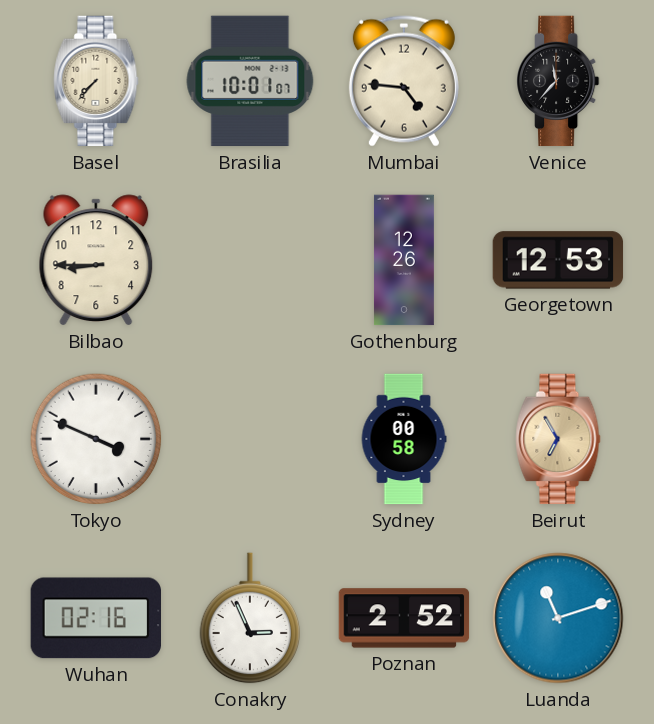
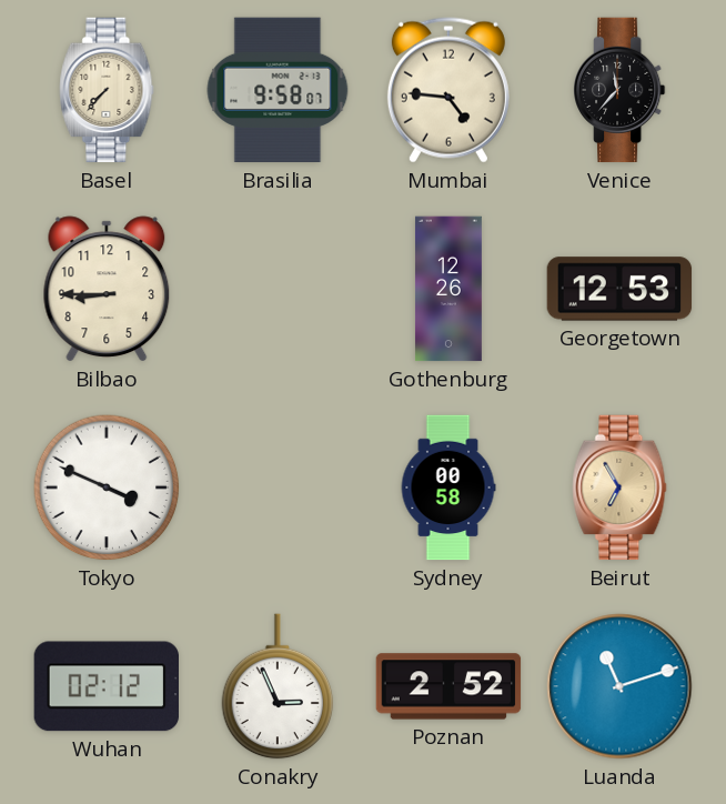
Brasilia: 10:01 -> 9:58
Wuhan: 02:16 -> 02:12
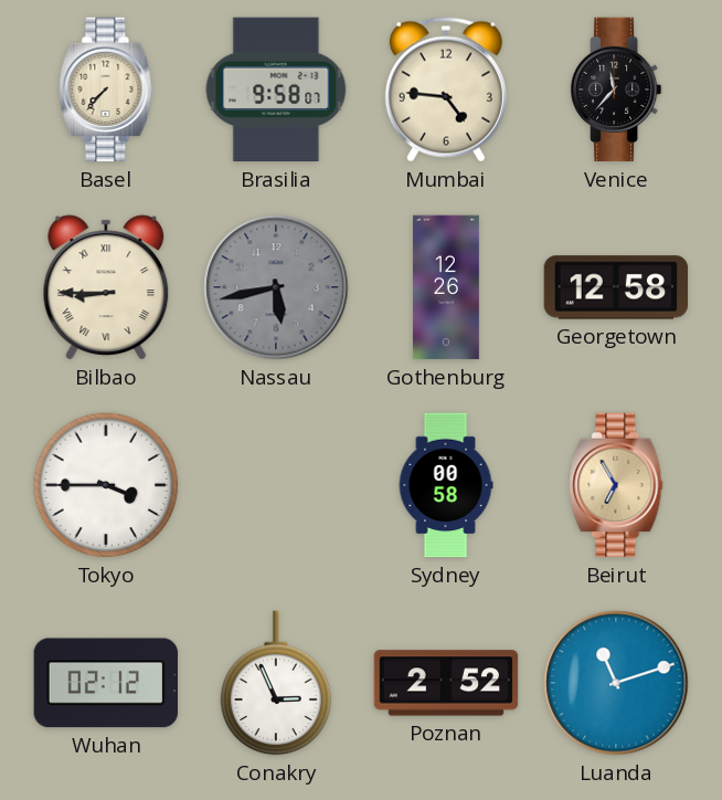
Bilbao numerals: Arabic -> Roman
Nassau: none -> 5:43
Georgetown: 12:53 -> 12:58
Tokyo: 3:49 -> 3:45
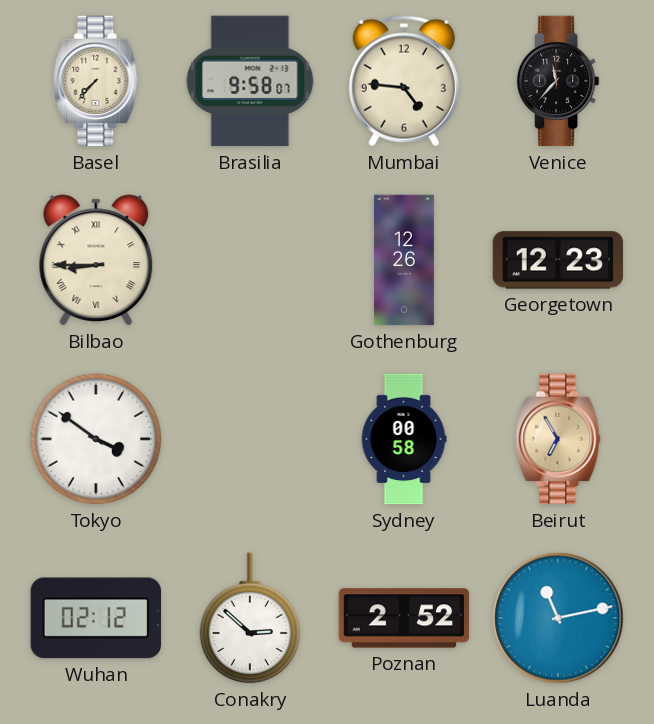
Nassau: 5:43 -> none
Georgetown: 12:58 -> 12:23
Tokyo: 3:45 -> 3:51
Conakry: 2:56 -> 2:52
Luanda: 11:12 -> 11:13
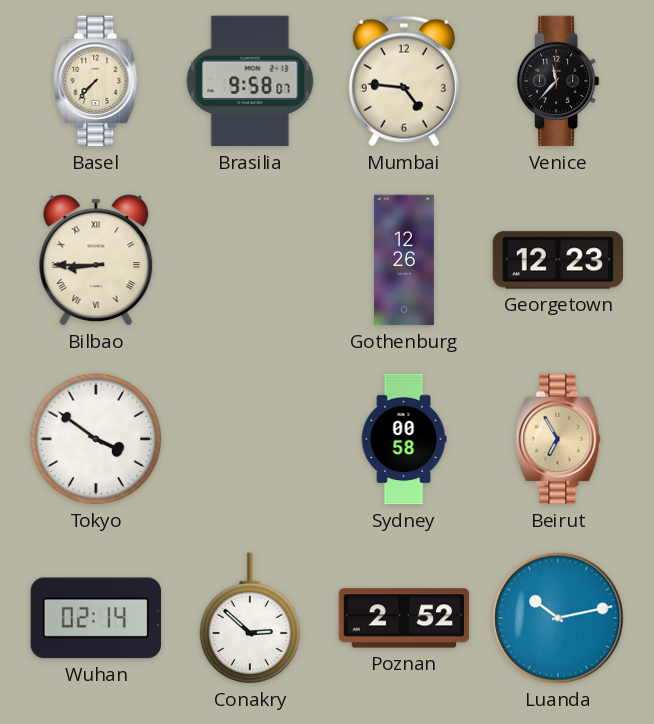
Wuhan: 02:12 -> 02:14
Luanda: 11:13 -> 10:13
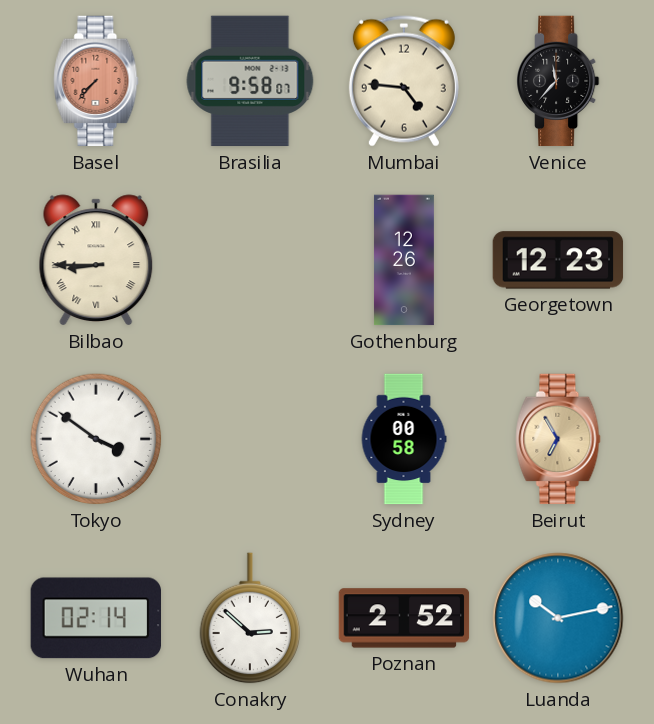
Basel dial: cream -> salmon
